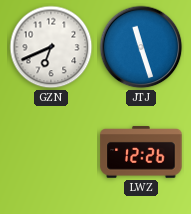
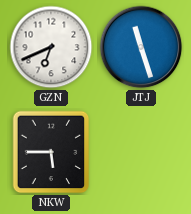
NKW: none -> 5:45
LWZ: 12:26 -> none
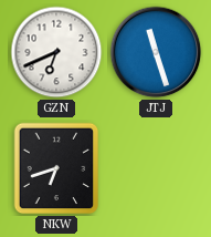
NKW: 5:45 -> 6:42
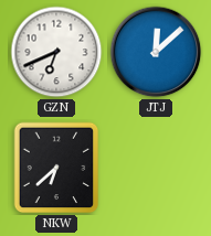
JTJ: 11:27 -> 12:08
NKW: 6:42 -> 6:38
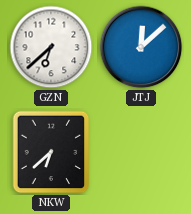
GZN: 6:41 -> 6:38
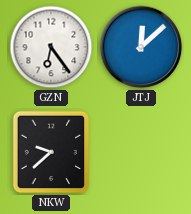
GZN: 6:38 -> 6:24
NKW: 6:38 -> 9:38
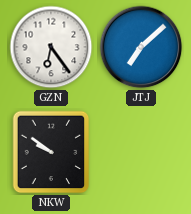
JTJ: 12:08 -> 7:08
NKW: 9:38 -> 9:51
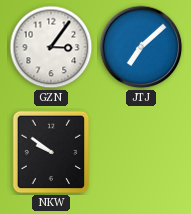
GZN: 6:24 -> 3:06
